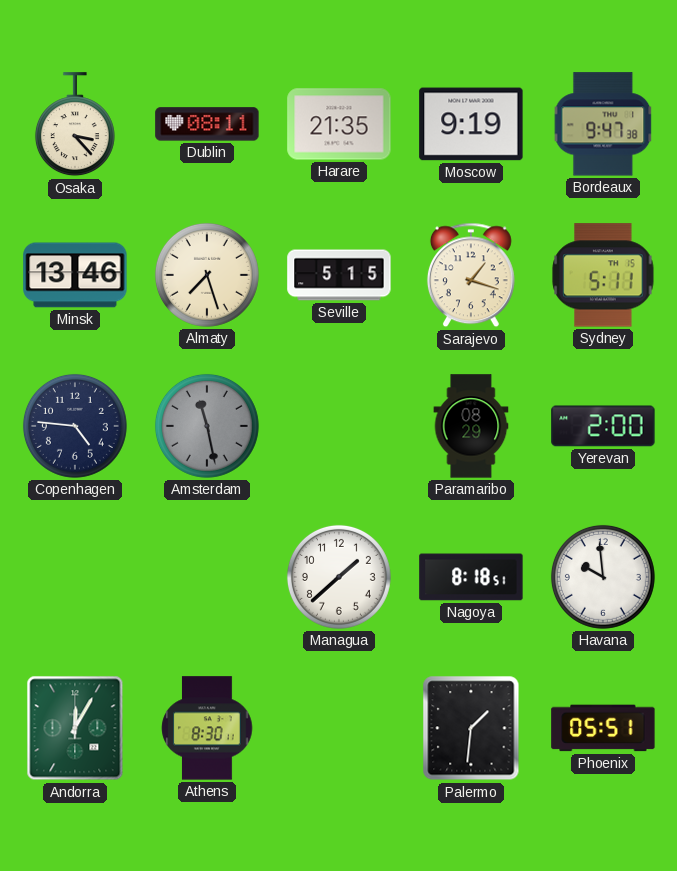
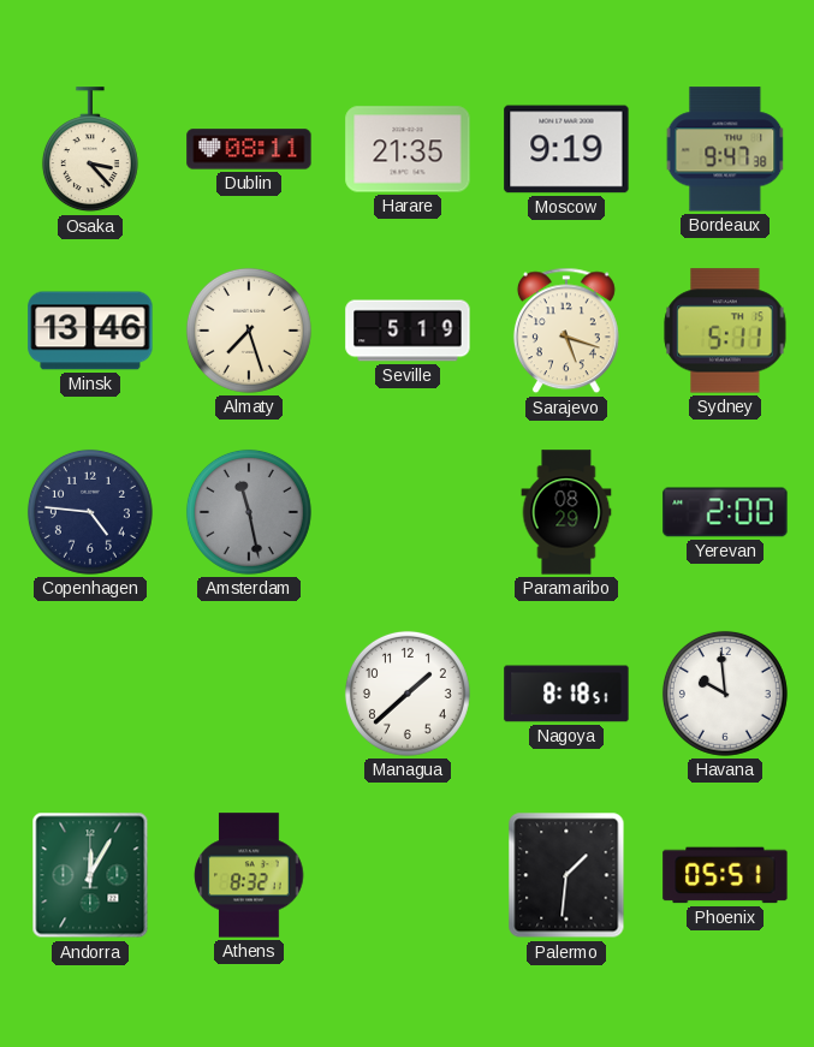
Seville: 5:15 -> 5:19
Sarajevo: 1:18 -> 5:18
Athens: 8:30 -> 8:32
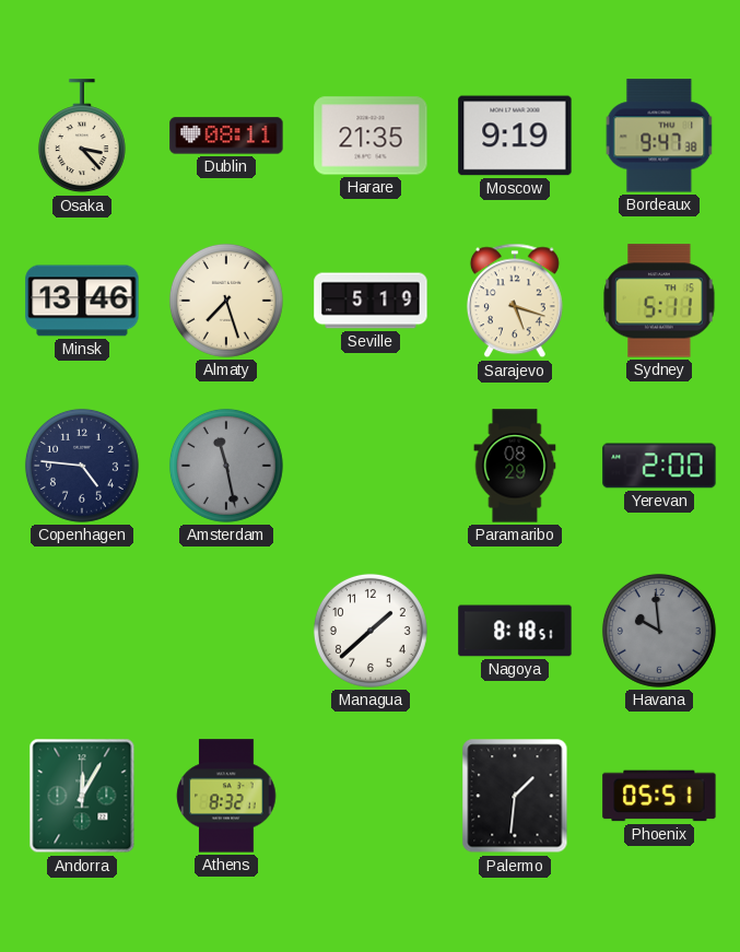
Havana dial: white -> grey
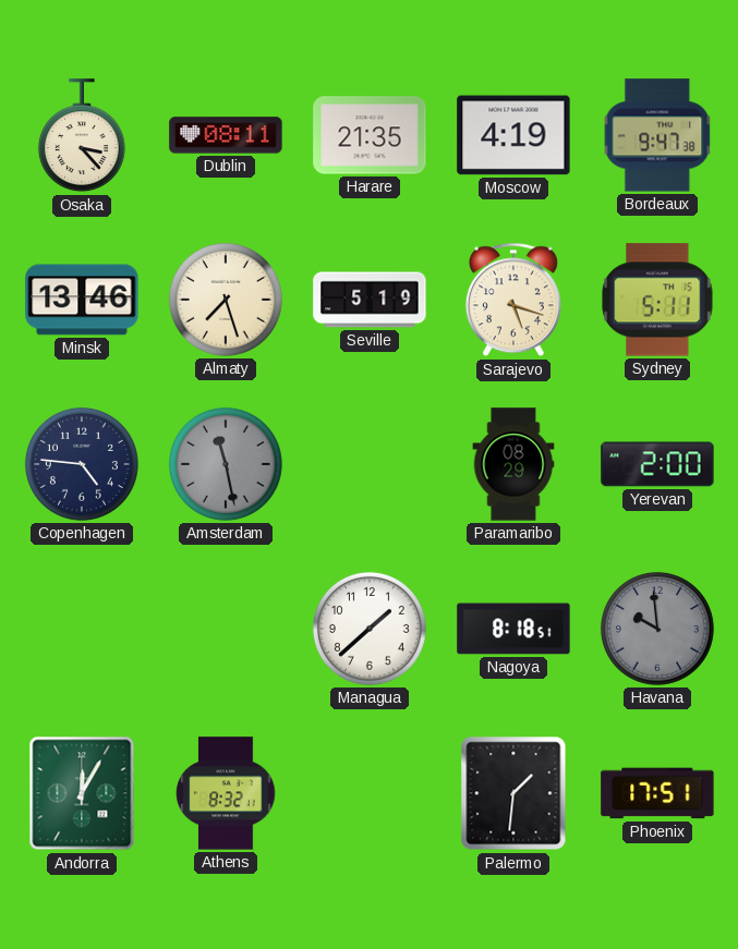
Moscow: 9:19 -> 4:19
Phoenix: 05:51 -> 17:51
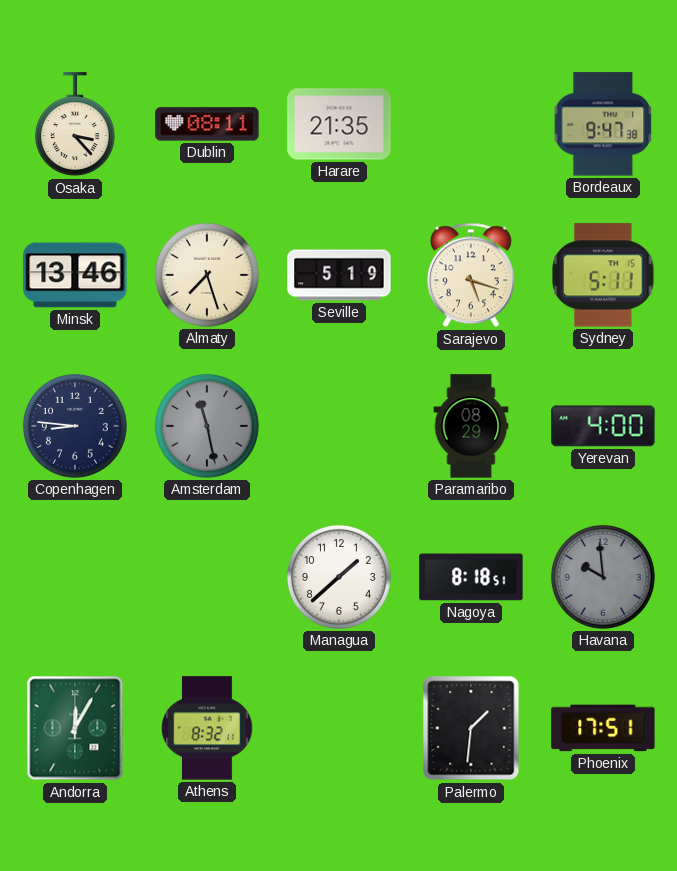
Moscow: 4:19 -> none
Copenhagen: 4:46 -> 8:46
Yerevan: 2:00 -> 4:00
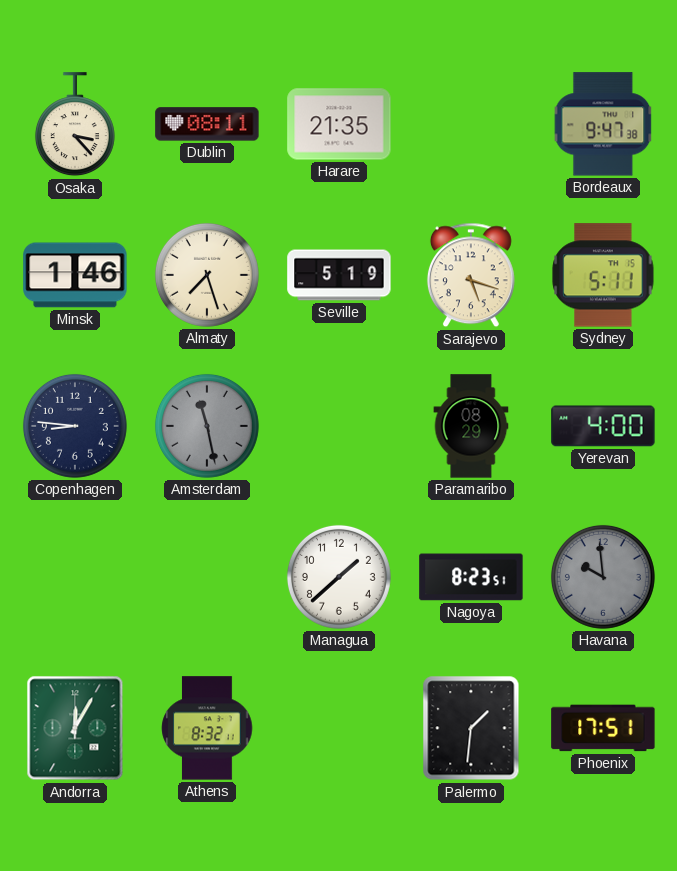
Minsk: 13:46 -> 1:46
Nagoya: 8:18 -> 8:23
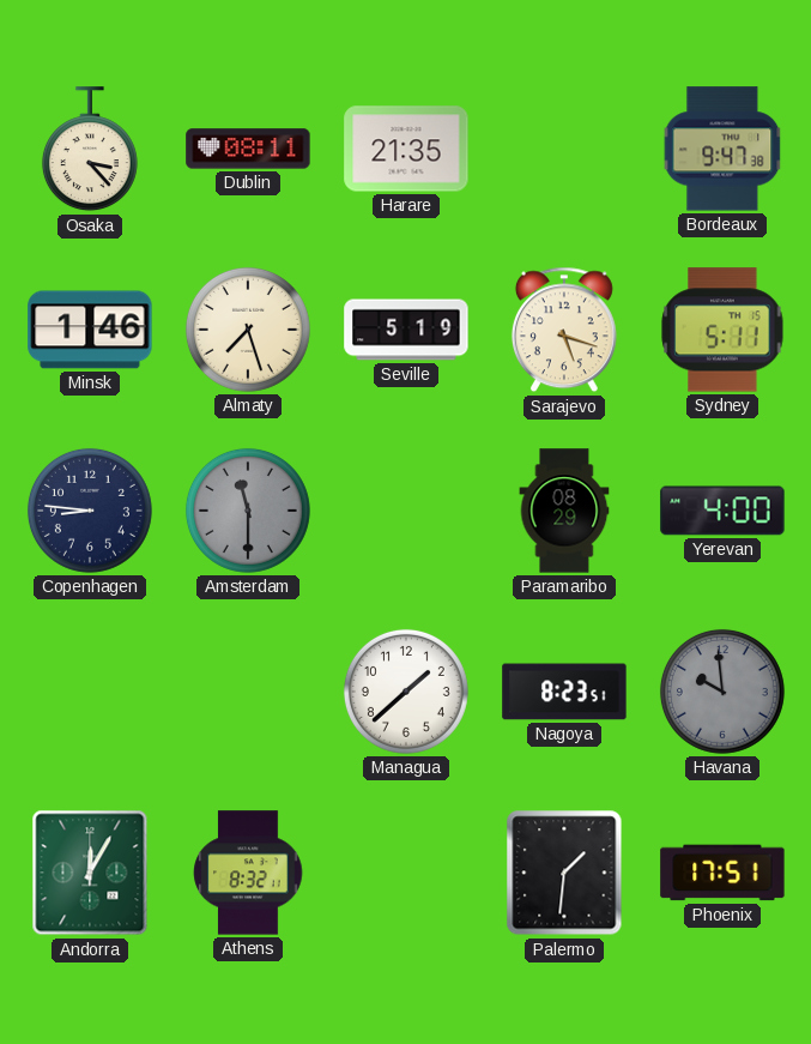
Amsterdam: 11:28 -> 11:30
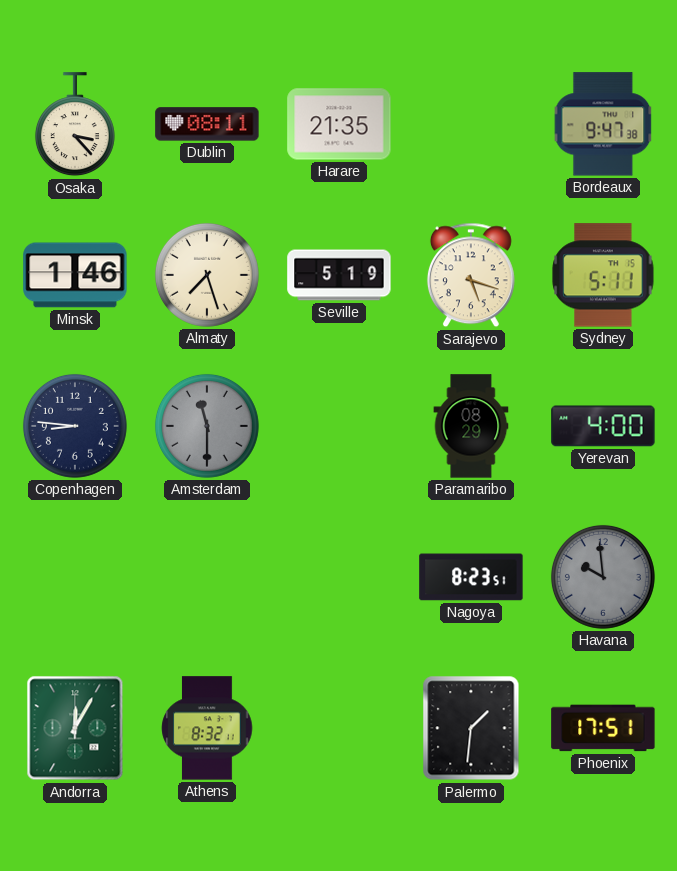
Managua: 1:38 -> none
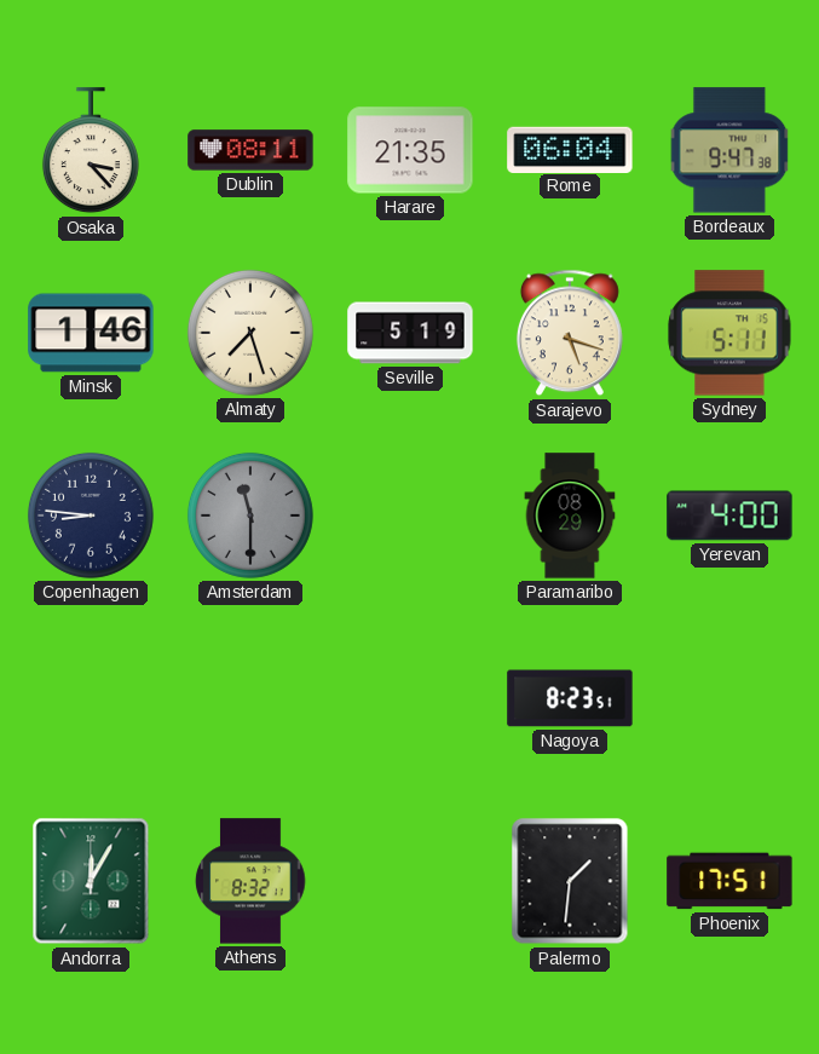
Rome: none -> 06:04
Havana: 9:59 -> none
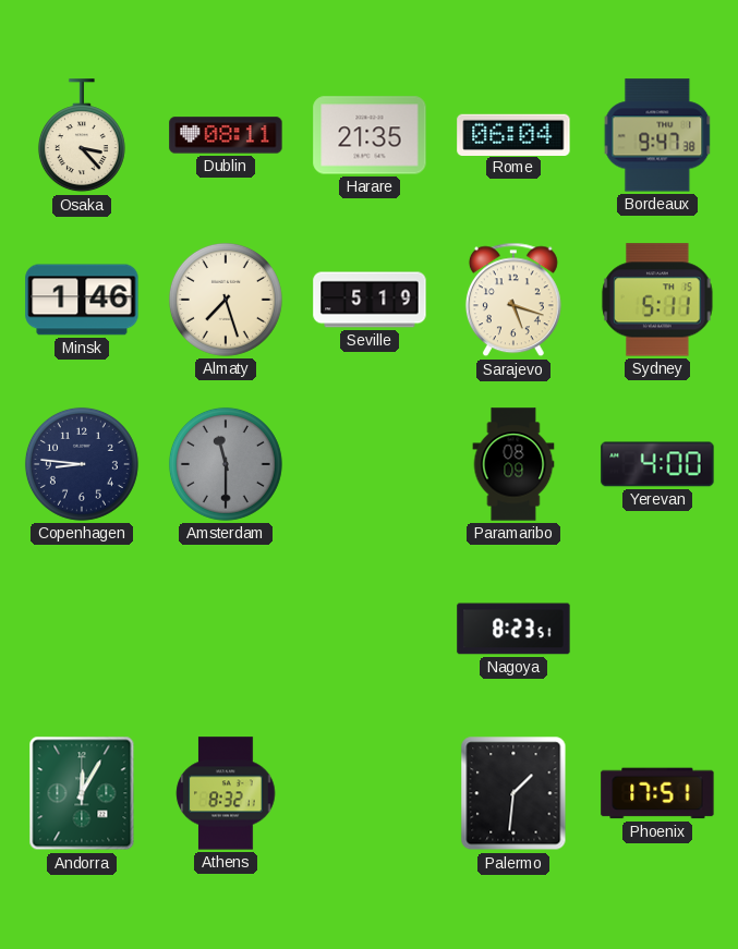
Paramaribo: 08:29 -> 08:09
